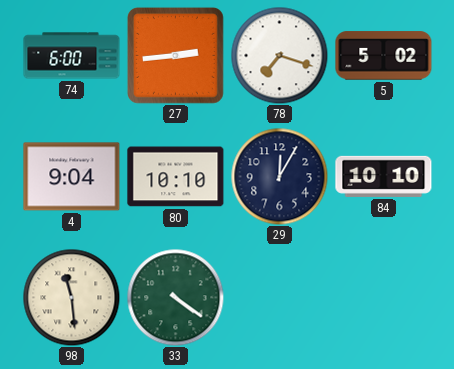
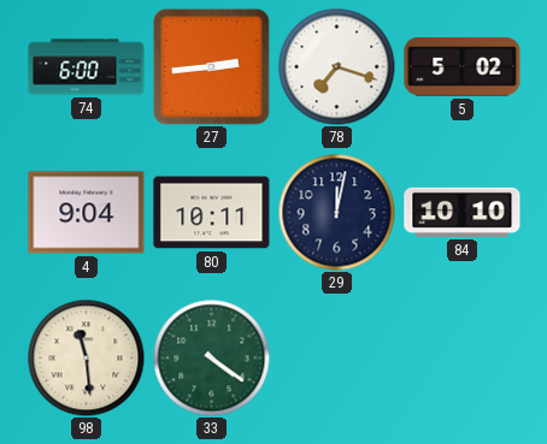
80: 10:10 -> 10:11
29: 12:05 -> 12:02
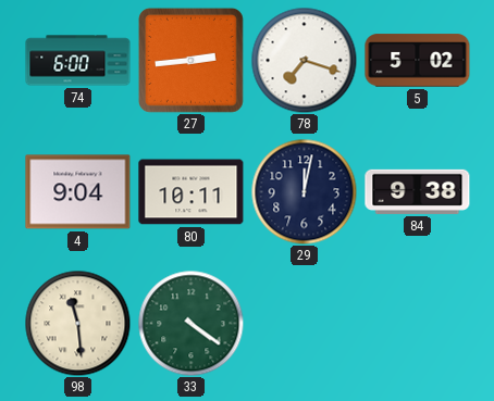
84: 10:10 -> 9:38
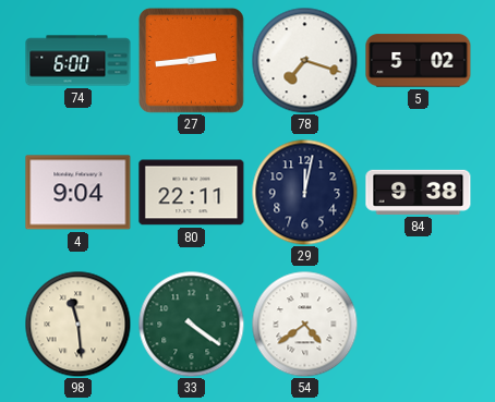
80: 10:11 -> 22:11
54: none -> 4:39
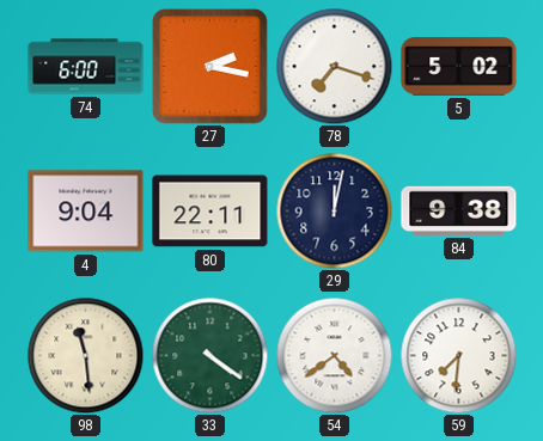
27: 2:44 -> 2:17
59: none -> 7:31
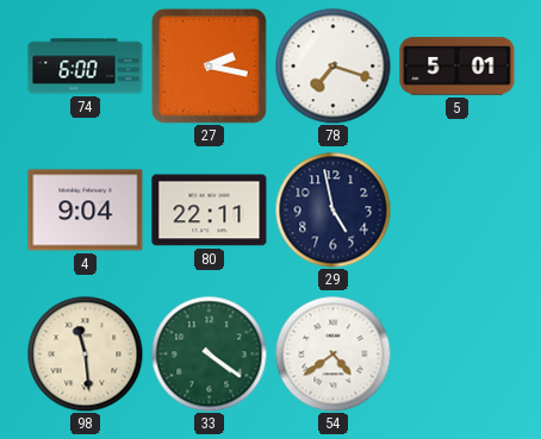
5: 5:02 -> 5:01
29: 12:02 -> 4:58
84: 9:38 -> none
59: 7:31 -> none
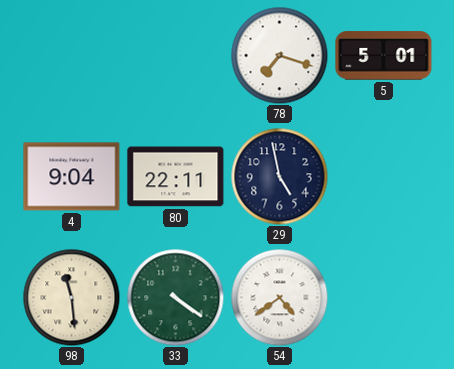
74: 6:00 -> none
27: 2:17 -> none
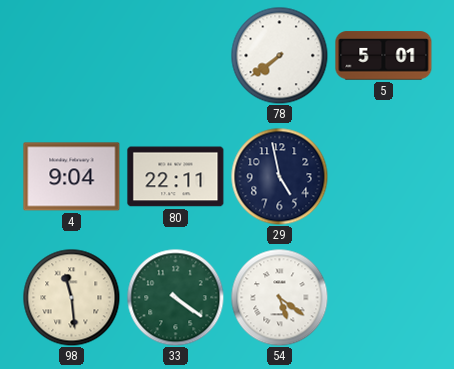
78: 7:18 -> 7:39
54: 4:39 -> 5:21
